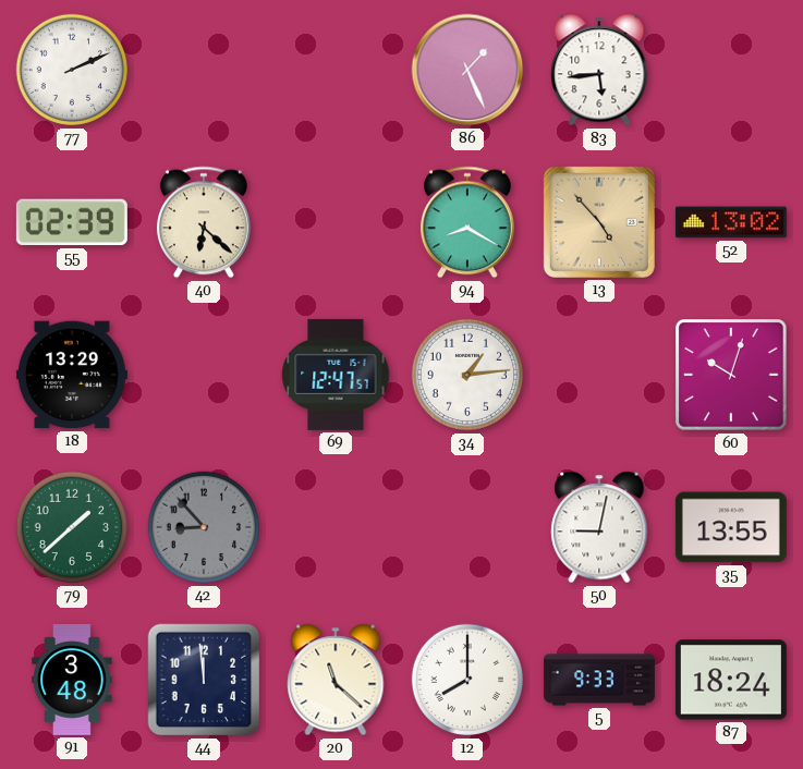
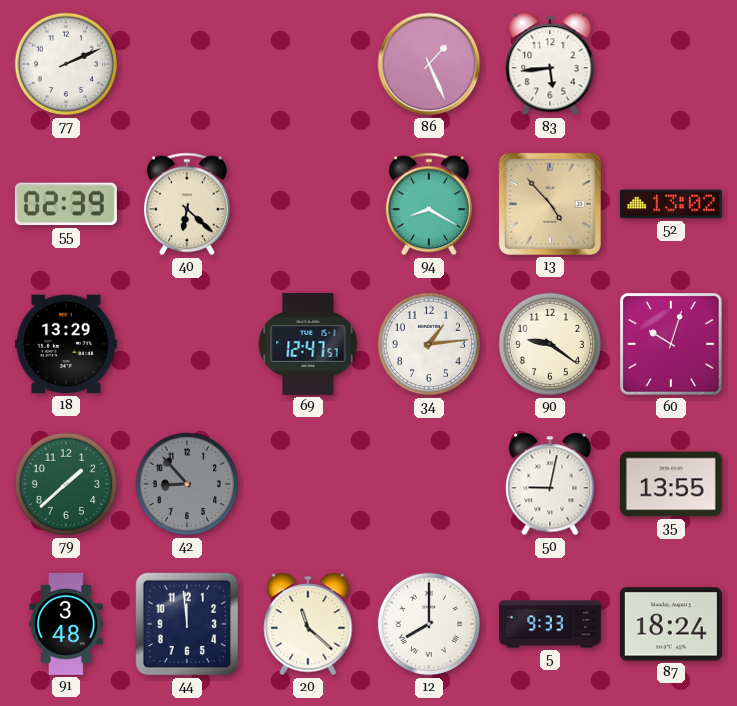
90: none -> 9:21
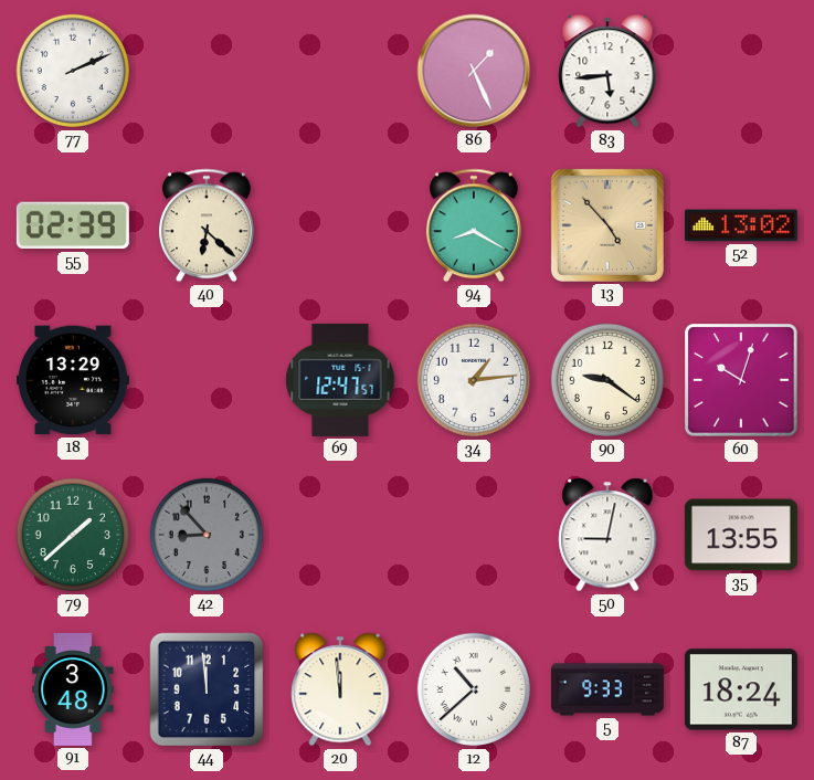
20: 11:22 -> 11:59
12: 8:00 -> 10:38
